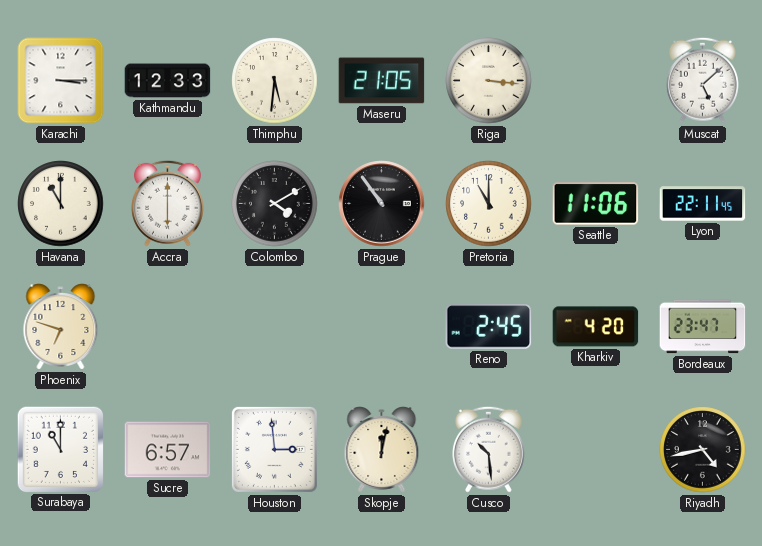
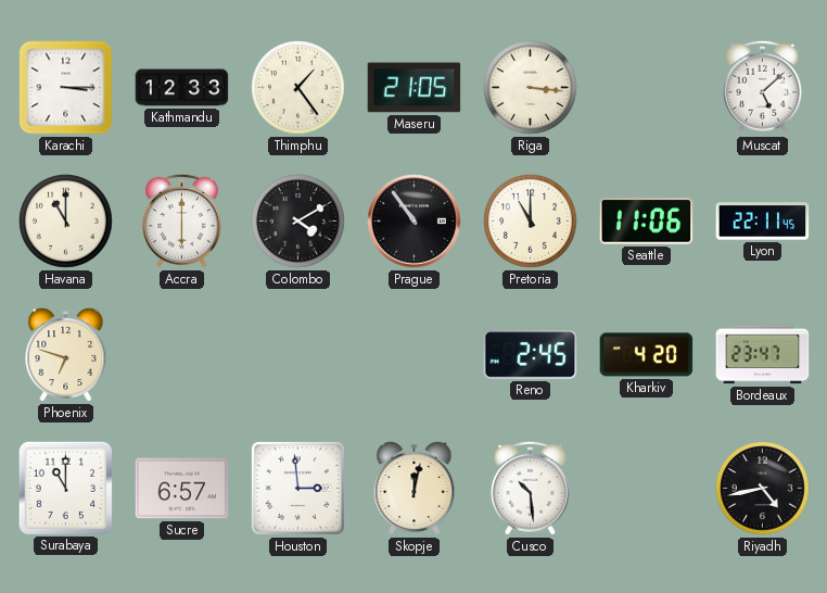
Thimphu: 5:31 -> 1:24
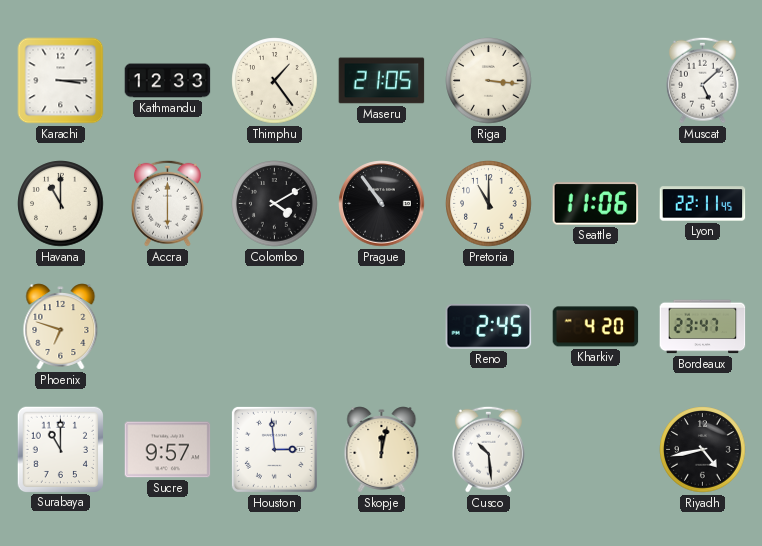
Sucre: 6:57 -> 9:57
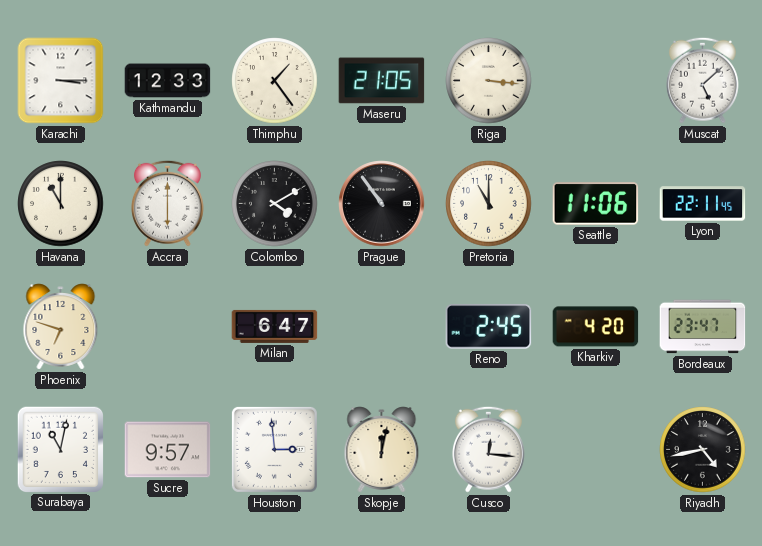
Milan: none -> 6:47
Surabaya: 11:00 -> 11:02
Cusco: 10:29 -> 12:16
